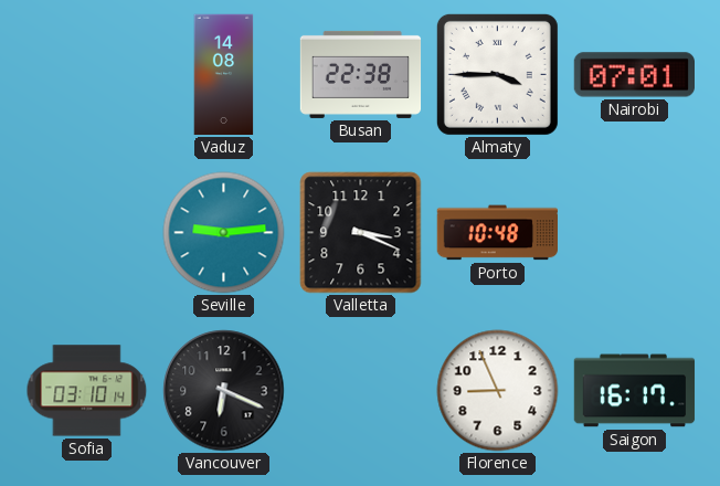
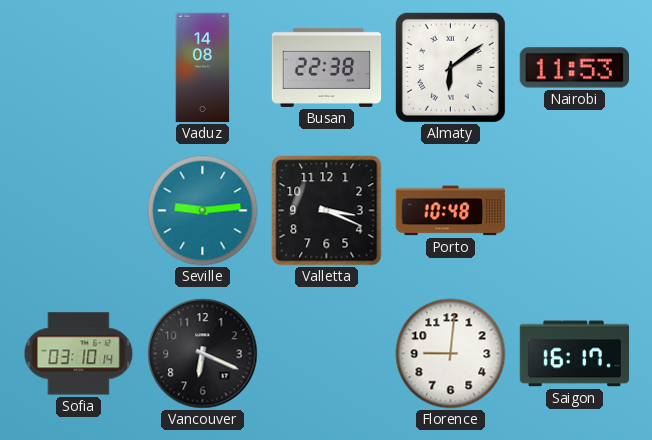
Almaty: 3:45 -> 6:09
Nairobi: 07:01 -> 11:53
Florence: 8:56 -> 9:01
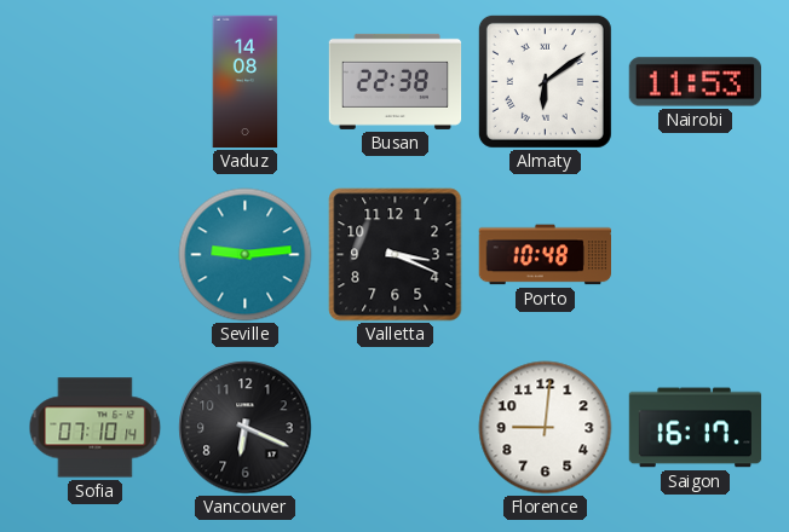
Sofia: 03:10 -> 07:10
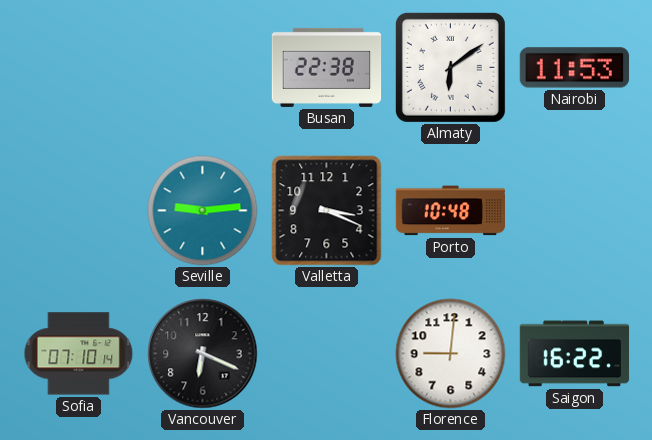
Vaduz: 14:08 -> none
Saigon: 16:17 -> 16:22
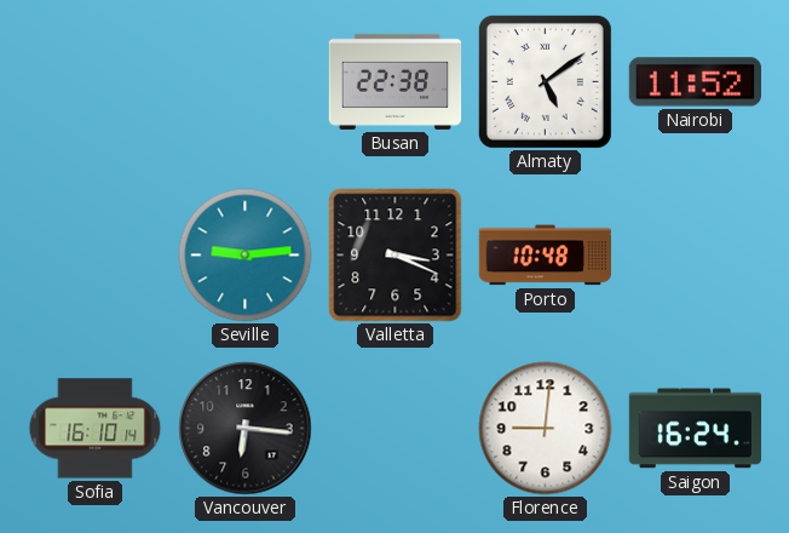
Almaty: 6:09 -> 5:09
Nairobi: 11:53 -> 11:52
Sofia: 07:10 -> 16:10
Vancouver: 6:19 -> 6:16
Saigon: 16:22 -> 16:24
